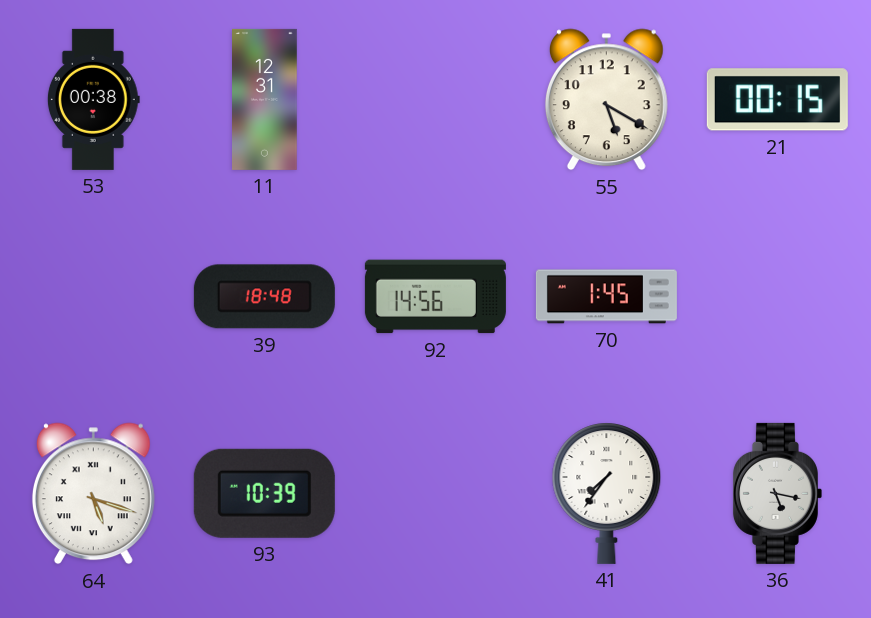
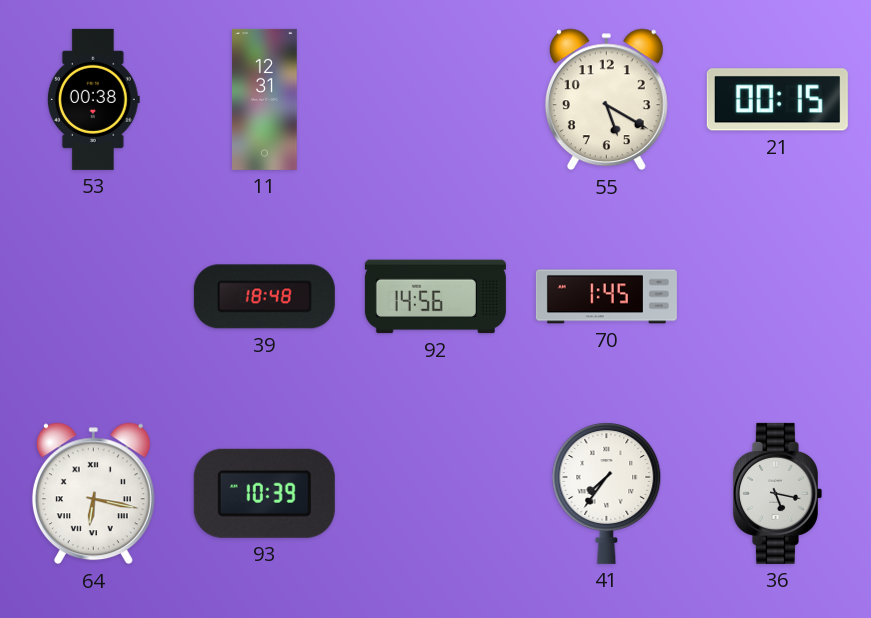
64: 5:18 -> 6:17
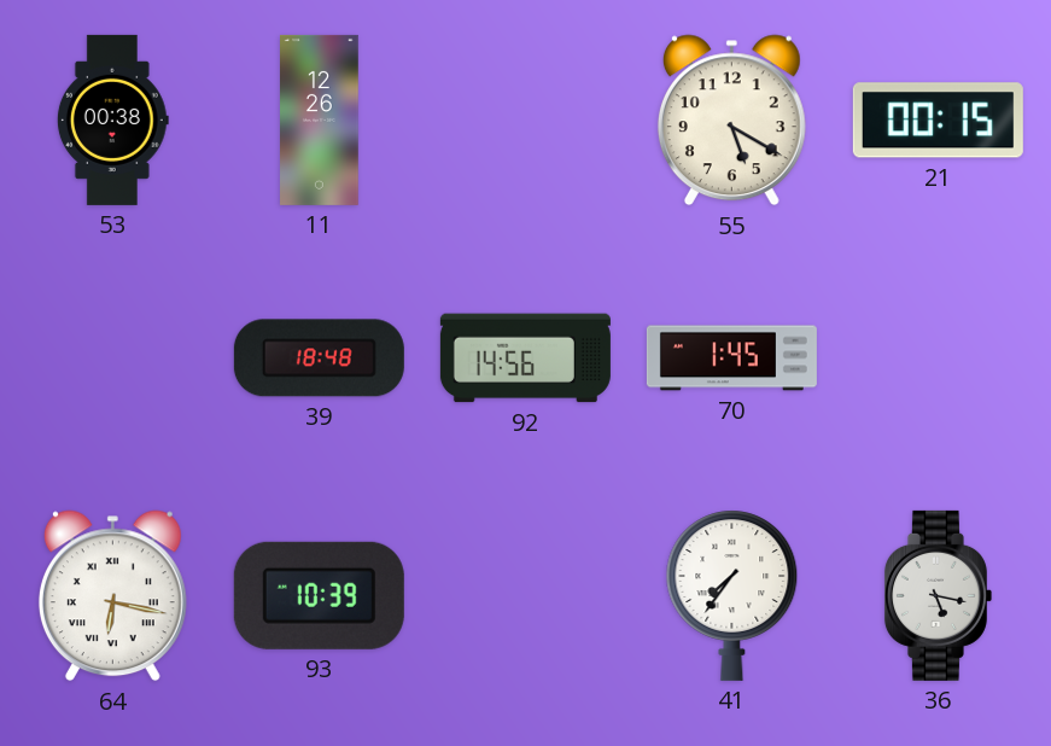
11: 12:31 -> 12:26
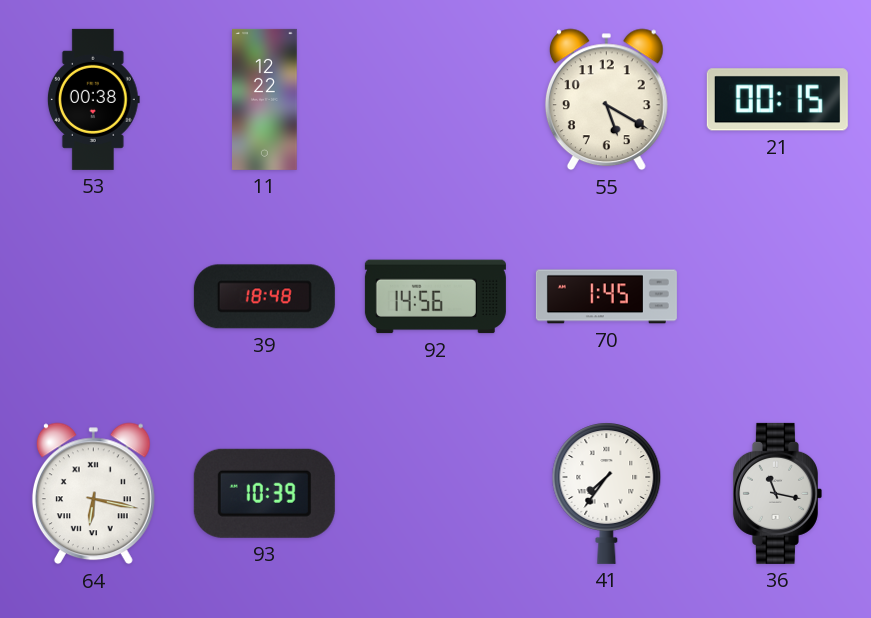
11: 12:26 -> 12:22
36: 5:17 -> 11:17
